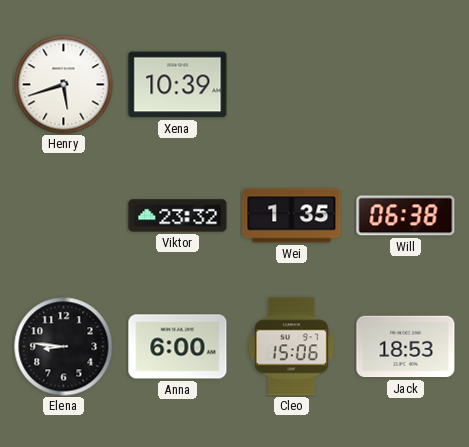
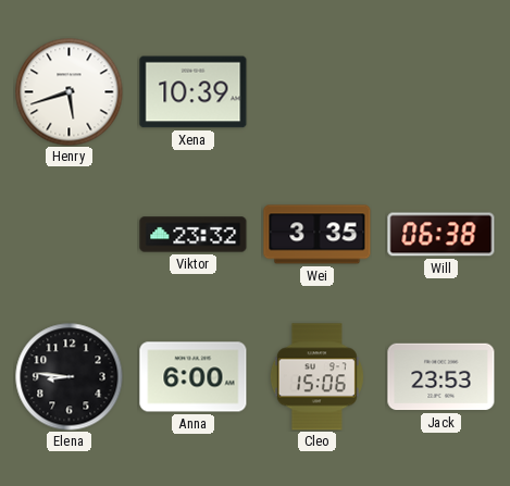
Wei: 1:35 -> 3:35
Jack: 18:53 -> 23:53
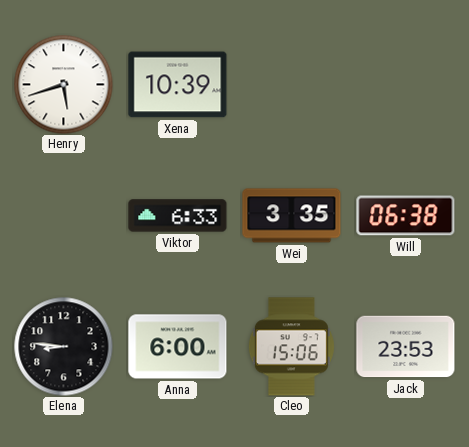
Viktor: 23:32 -> 6:33
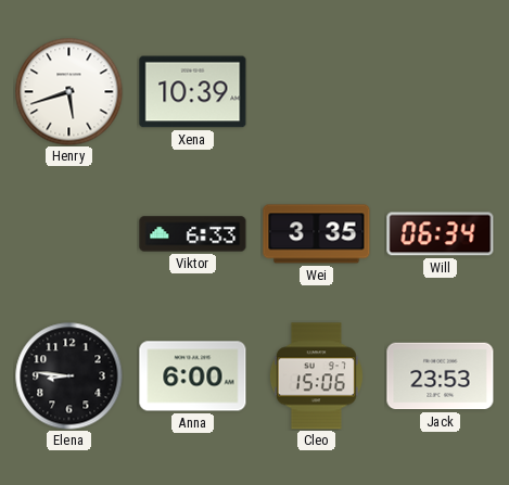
Will: 06:38 -> 06:34
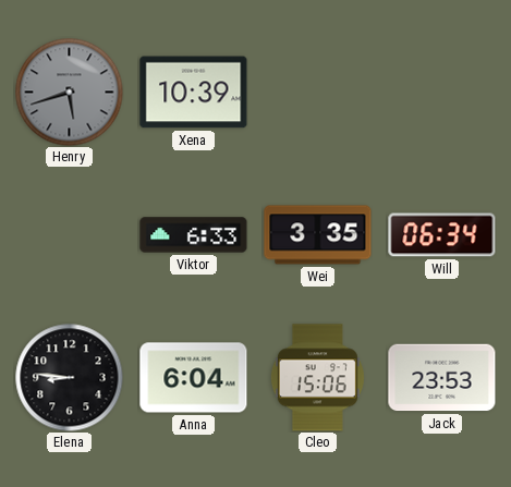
Henry dial: white -> grey
Anna: 6:00 -> 6:04
